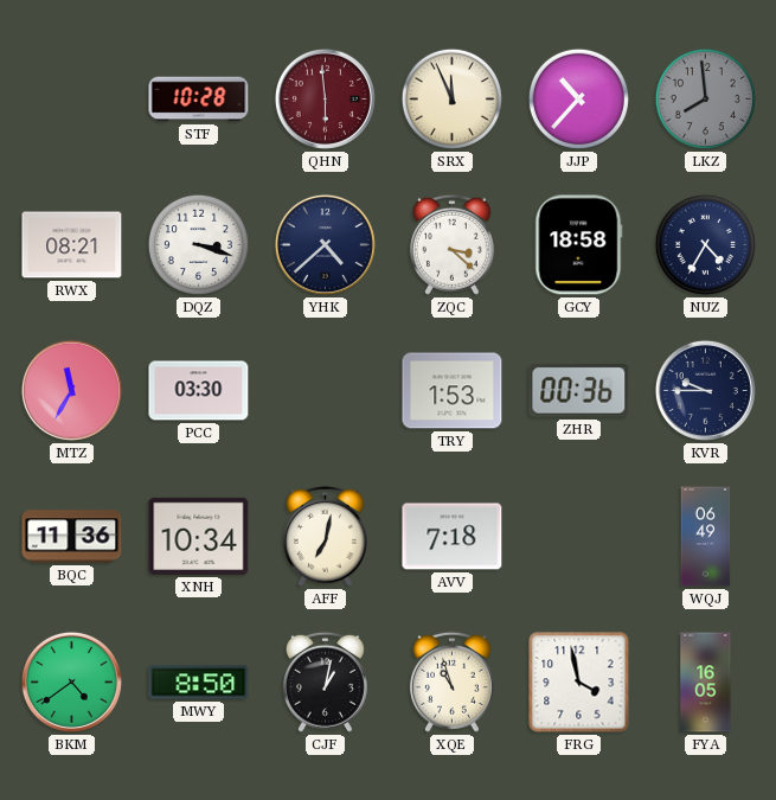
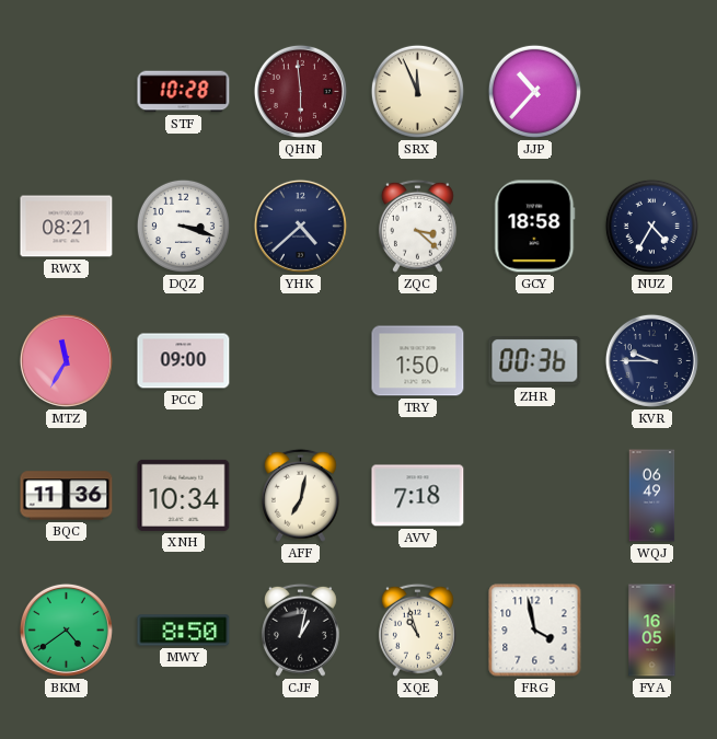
LKZ: 7:59 -> none
PCC: 03:30 -> 09:00
TRY: 1:53 -> 1:50
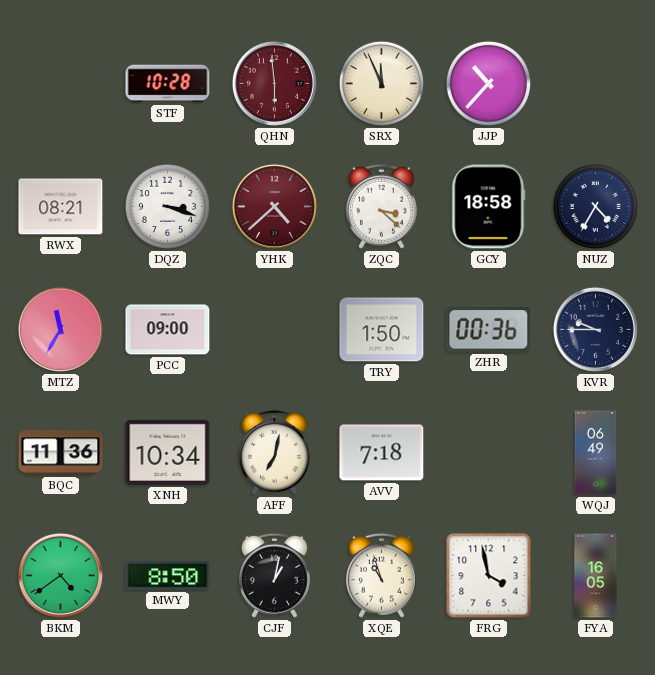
YHK dial: navy -> burgundy
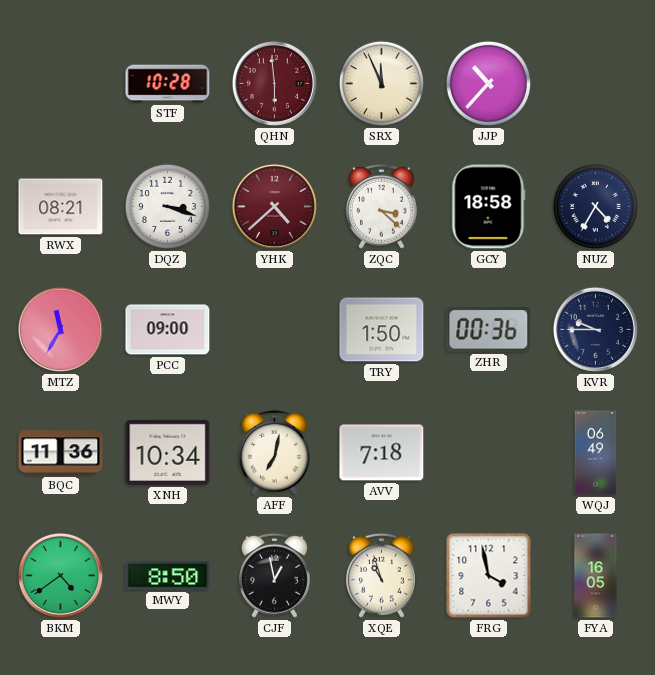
CJF: 1:02 -> 12:58
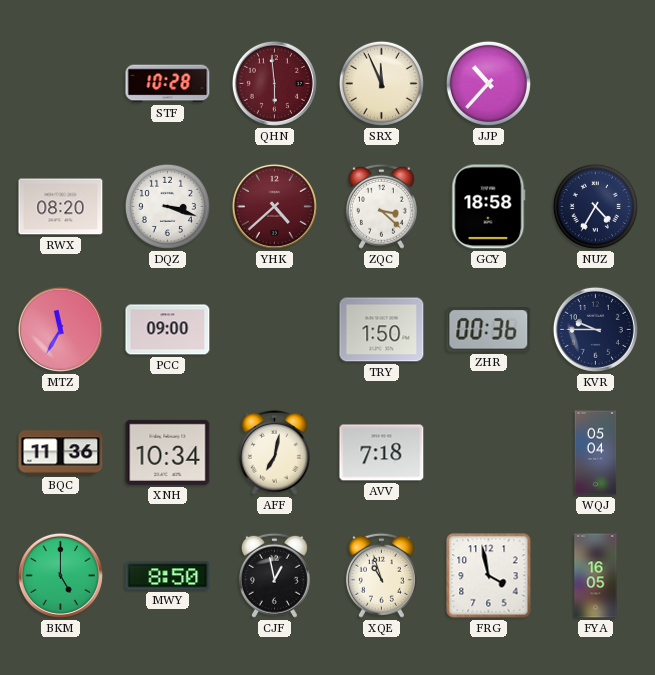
RWX: 08:21 -> 08:20
WQJ: 06:49 -> 05:04
BKM: 4:39 -> 5:00
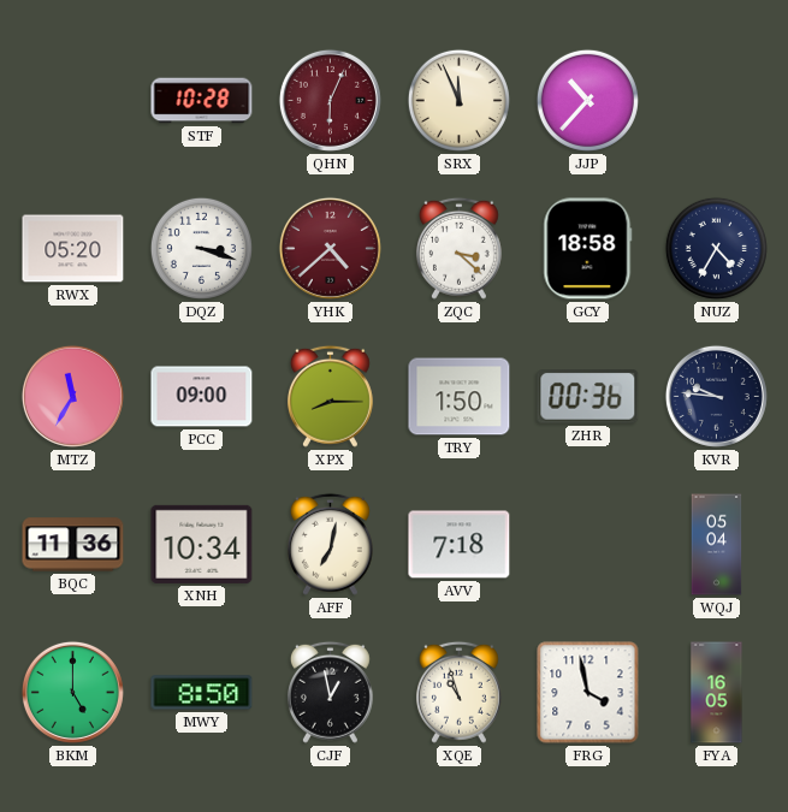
QHN: 5:59 -> 6:04
RWX: 08:20 -> 05:20
XPX: none -> 8:15
KVR: 9:45 -> 9:46
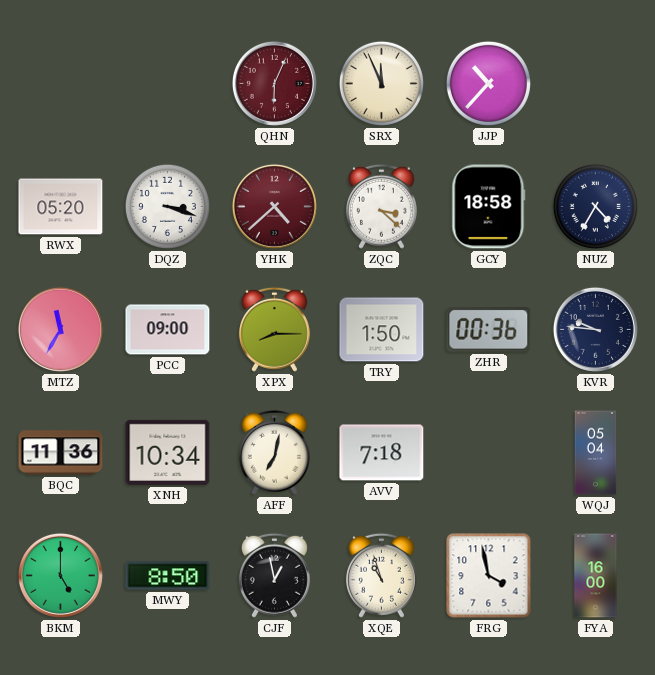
STF: 10:28 -> none
FYA: 16:05 -> 16:00
